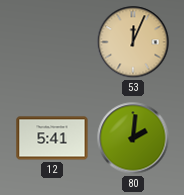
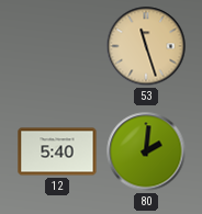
53: 12:04 -> 11:27
12: 5:41 -> 5:40
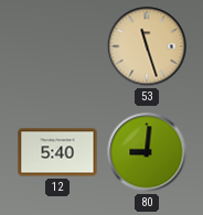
80: 2:01 -> 9:01
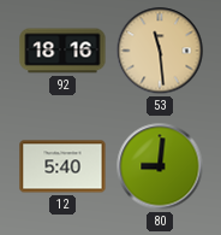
92: none -> 18:16
53: 11:27 -> 11:29
